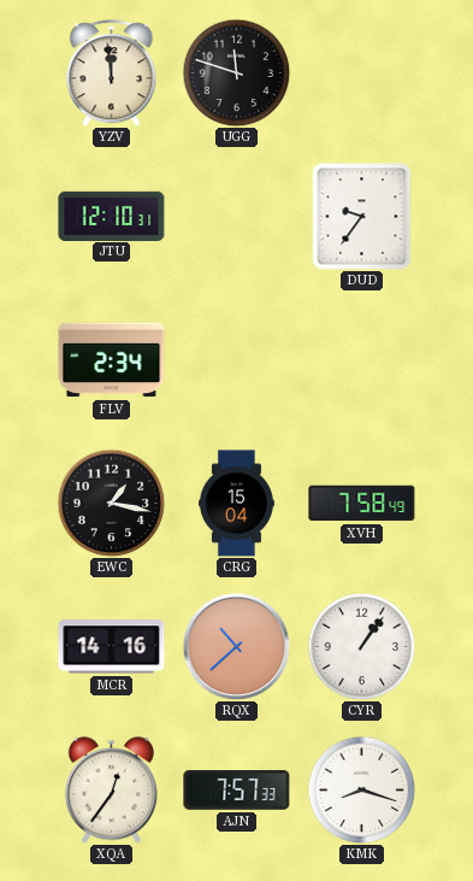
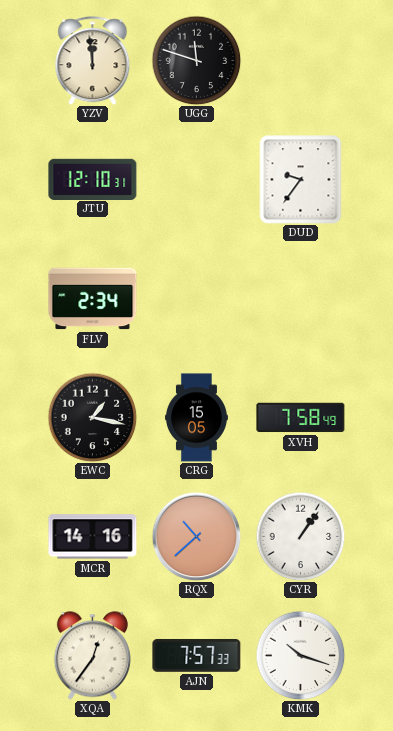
CRG: 15:04 -> 15:05
KMK: 8:18 -> 10:18
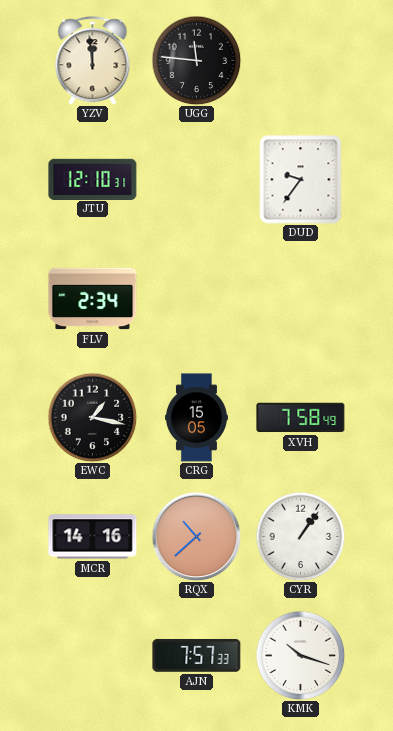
UGG: 11:48 -> 11:46
XQA: 12:36 -> none
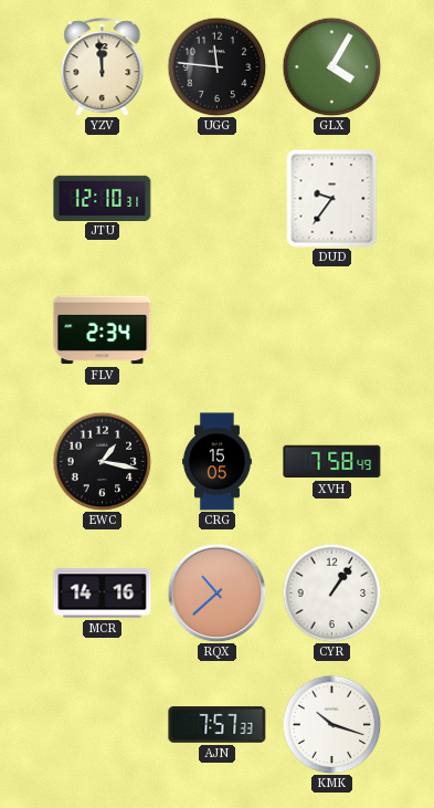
GLX: none -> 4:05
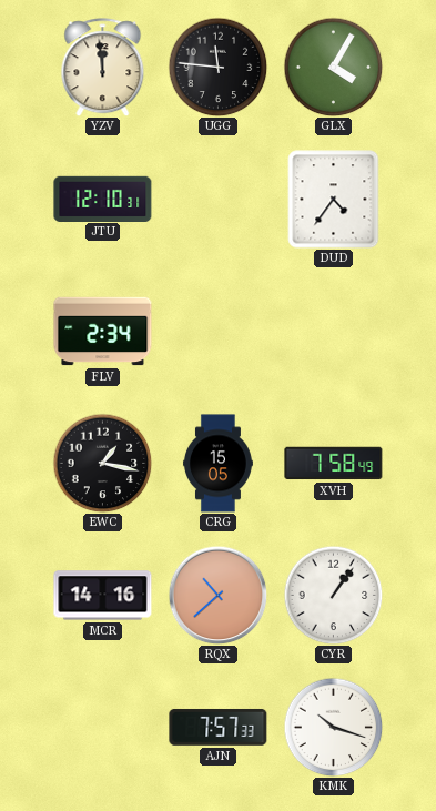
DUD: 9:36 -> 4:36
